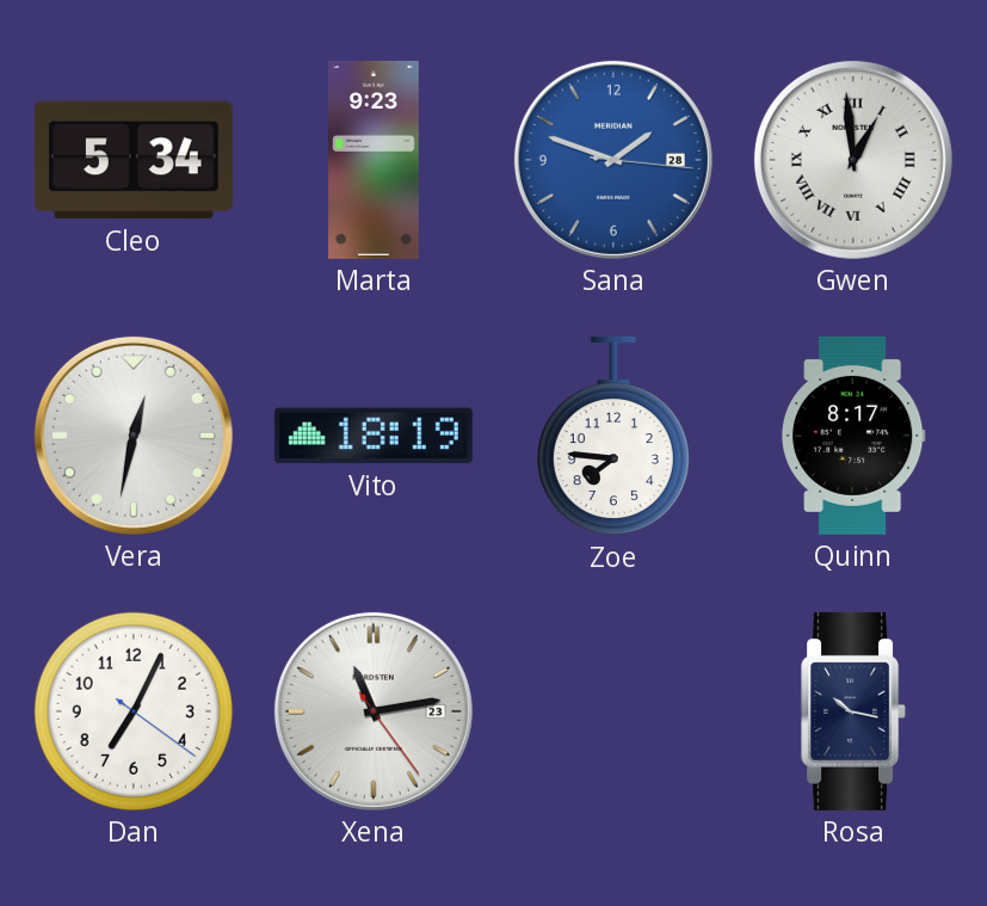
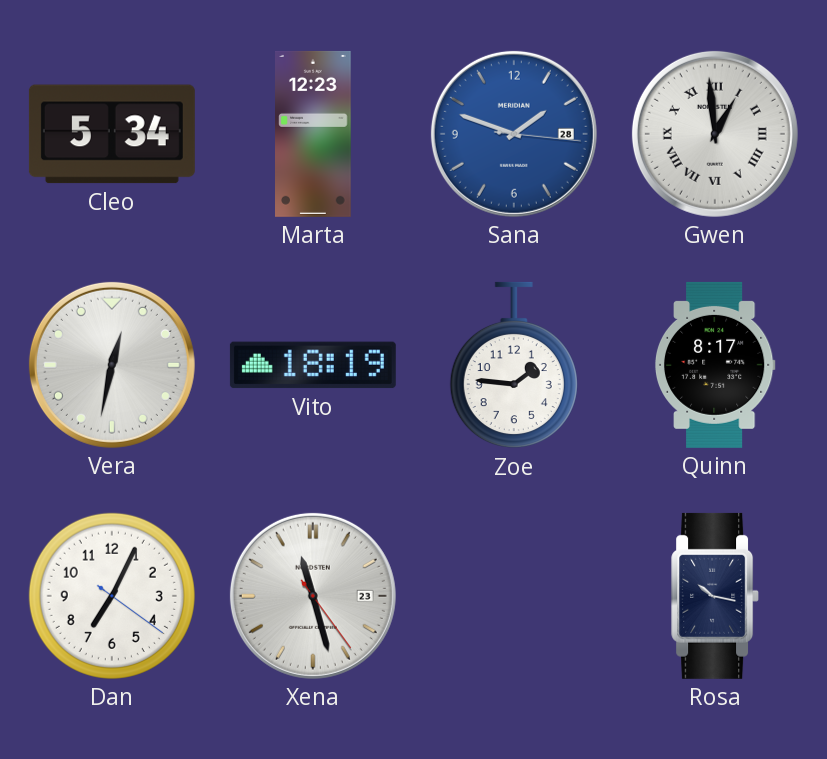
Marta: 9:23 -> 12:23
Zoe: 7:46 -> 1:46
Xena: 11:13 -> 11:27
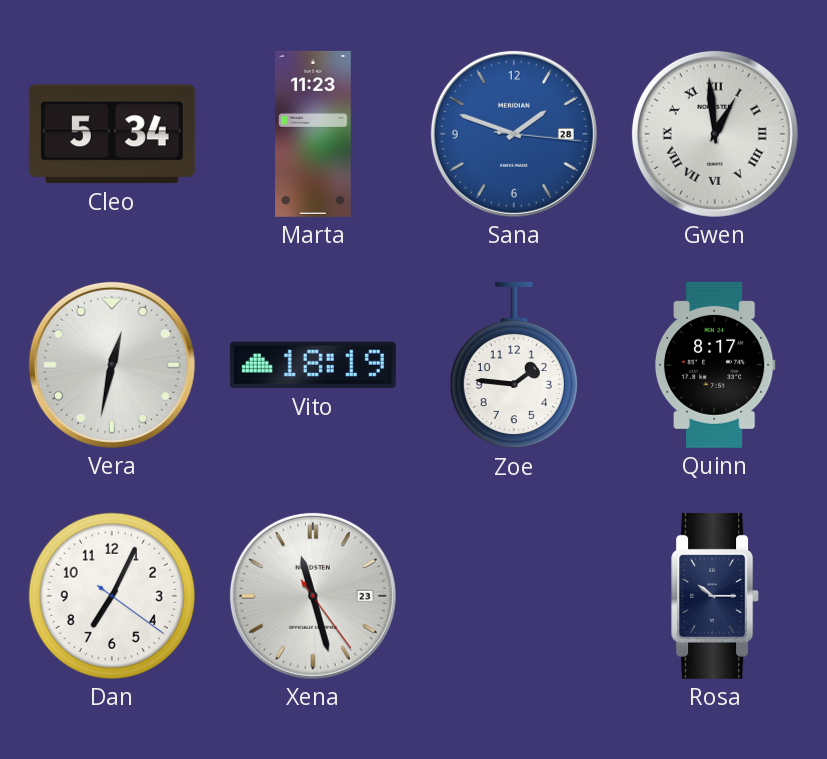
Marta: 12:23 -> 11:23
Rosa: 10:17 -> 10:15
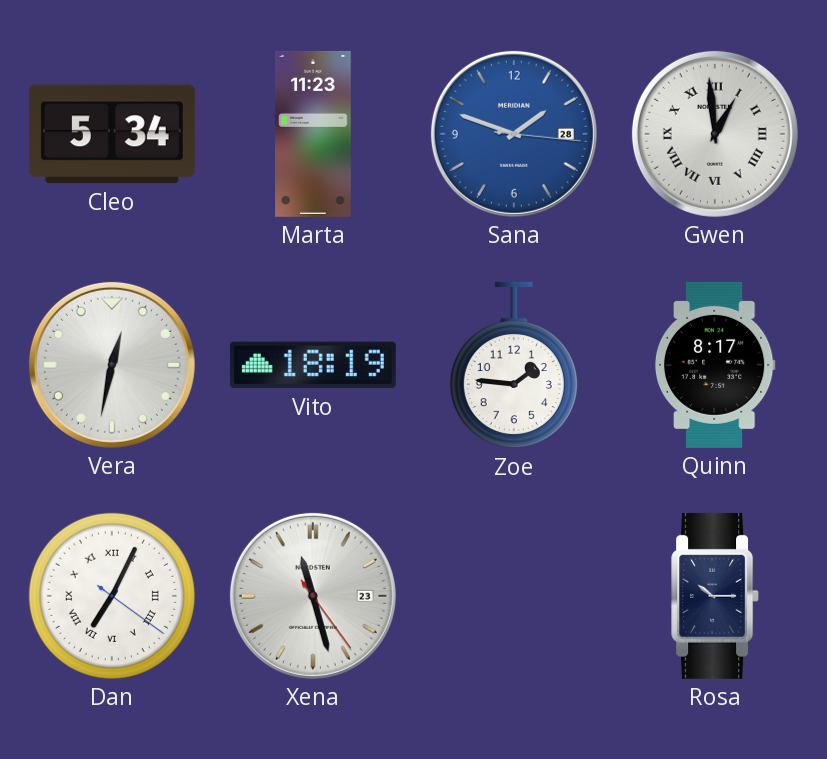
Dan numerals: Arabic -> Roman
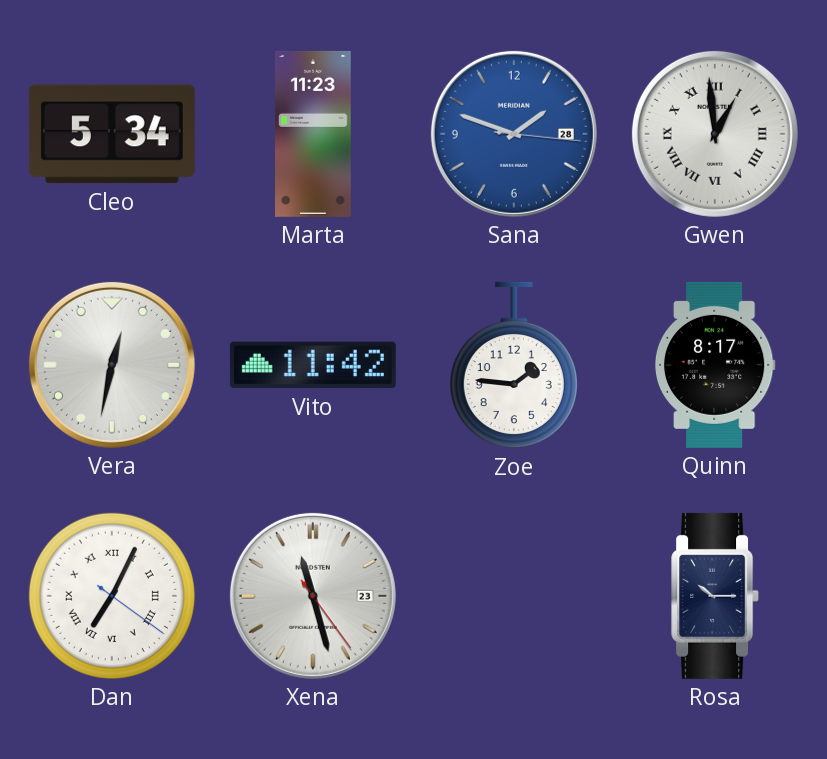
Vito: 18:19 -> 11:42
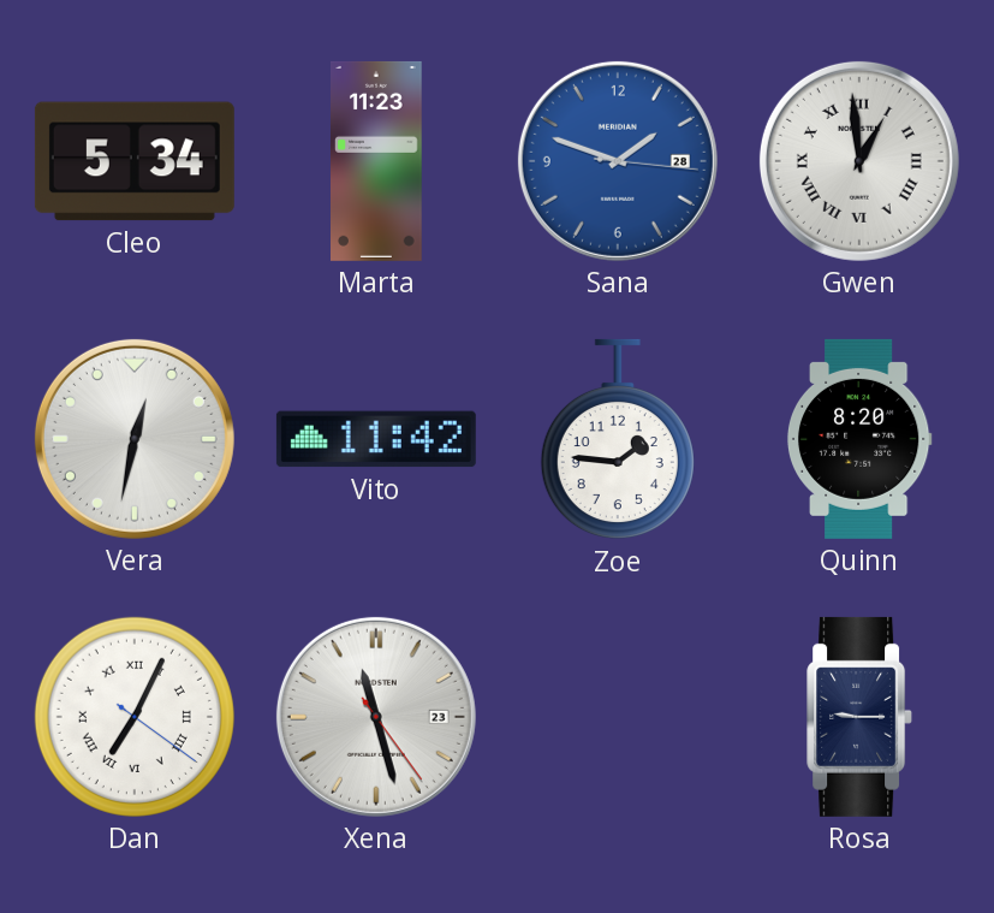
Quinn: 8:17 -> 8:20
Rosa: 10:15 -> 9:15
